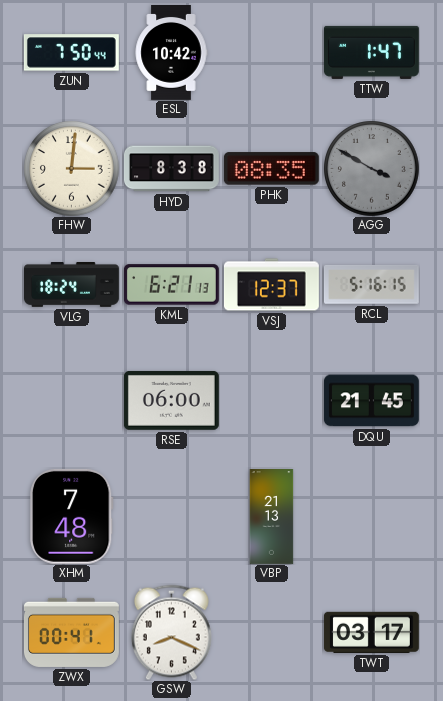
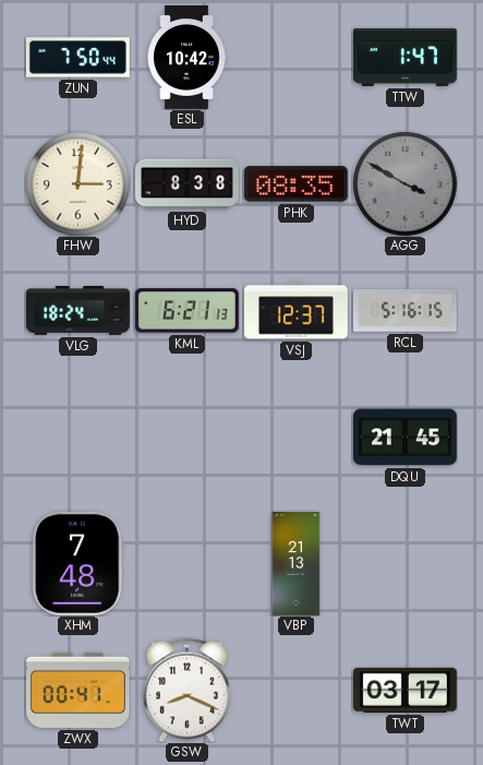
RSE: 06:00 -> none
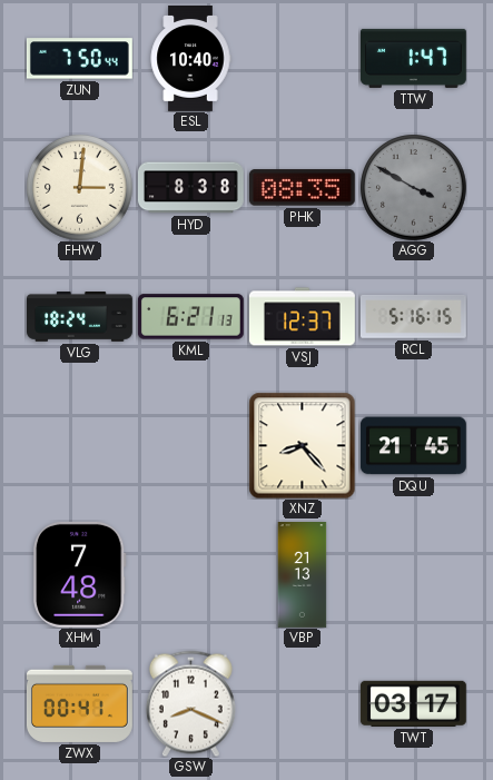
ESL: 10:42 -> 10:40
XNZ: none -> 8:23
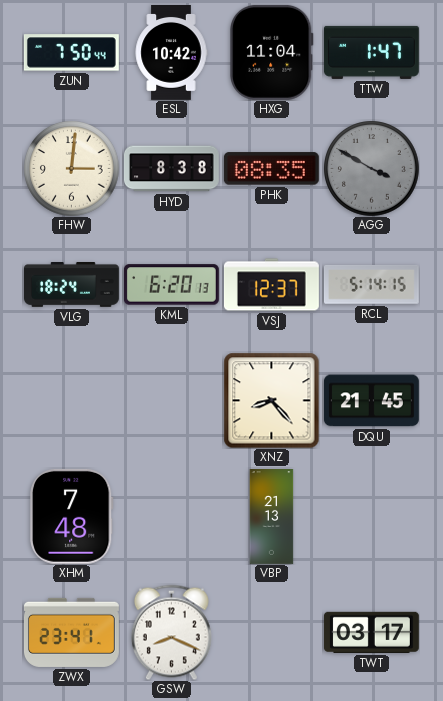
ESL: 10:40 -> 10:42
HXG: none -> 11:04
KML: 6:21 -> 6:20
RCL: 5:16 -> 5:14
ZWX: 00:41 -> 23:41
